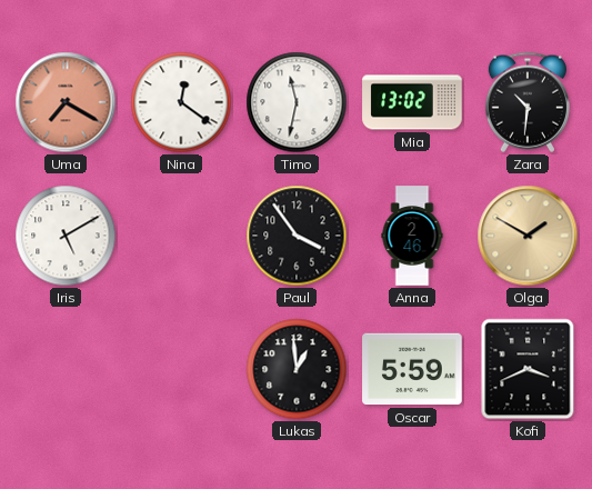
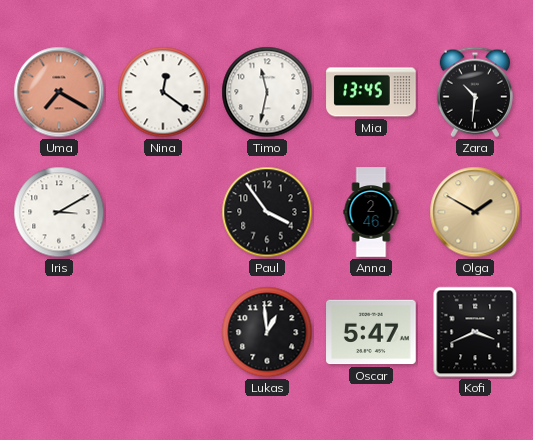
Mia: 13:02 -> 13:45
Iris: 5:10 -> 3:10
Oscar: 5:59 -> 5:47
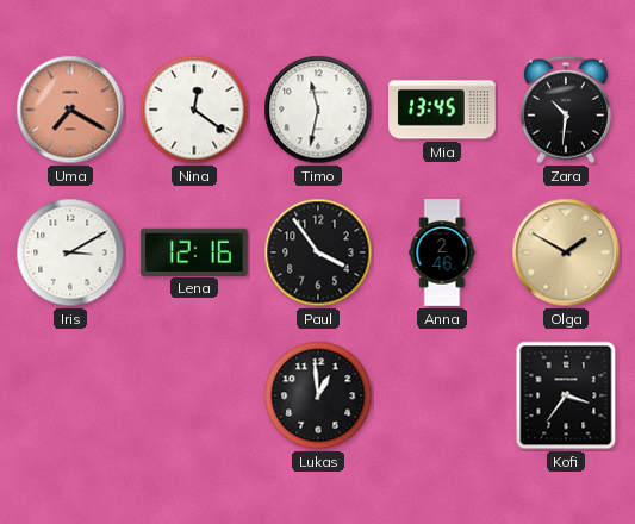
Lena: none -> 12:16
Oscar: 5:47 -> none
Kofi: 3:41 -> 3:36
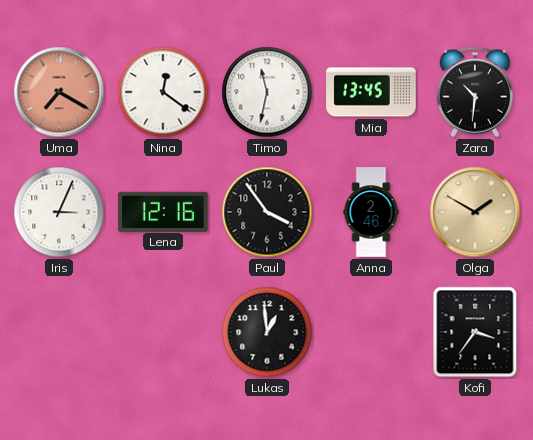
Iris: 3:10 -> 3:04
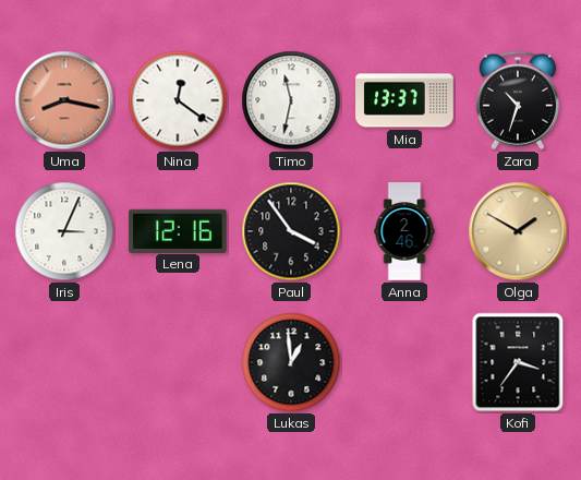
Uma: 7:20 -> 8:17
Mia: 13:45 -> 13:37
Zara: 10:31 -> 10:33
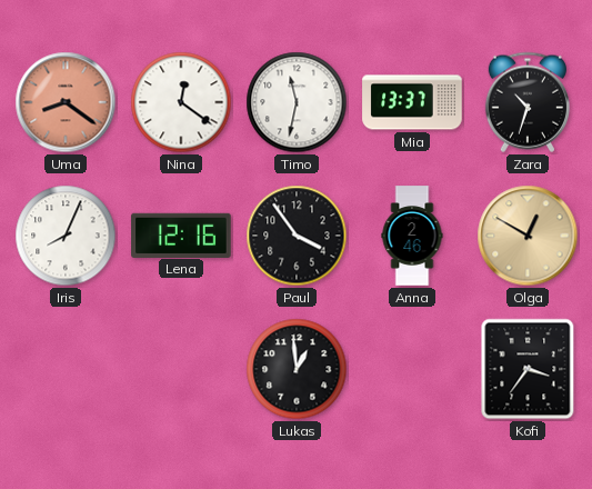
Uma: 8:17 -> 8:21
Iris: 3:04 -> 8:04
Olga: 1:50 -> 12:50
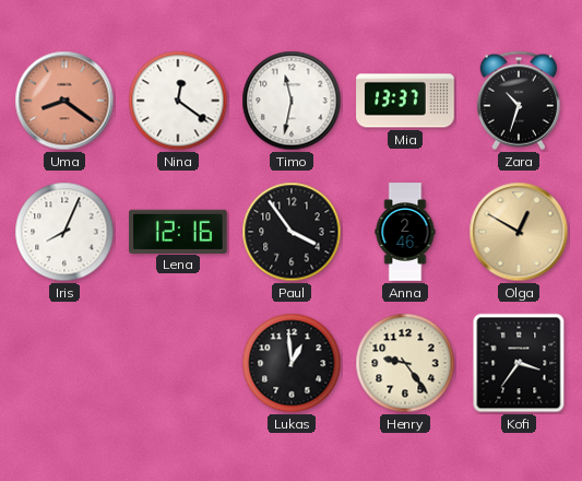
Henry: none -> 9:24
